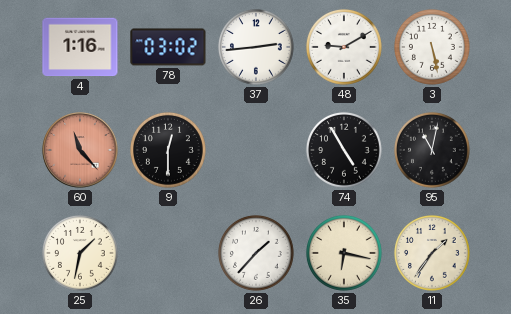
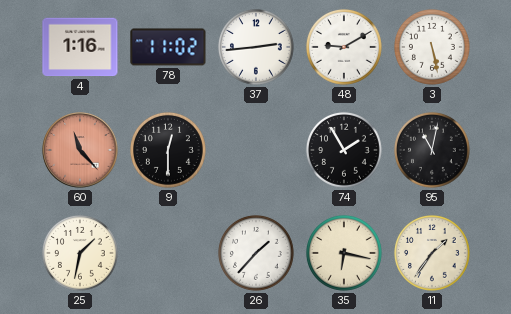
78: 03:02 -> 11:02
74: 4:55 -> 1:55
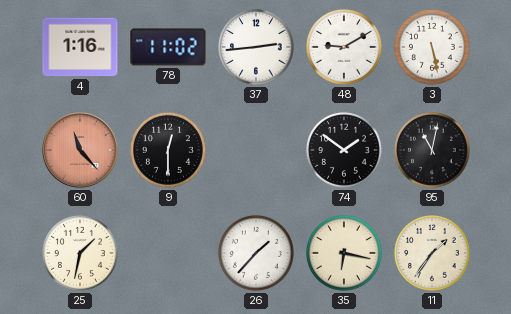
74: 1:55 -> 1:51
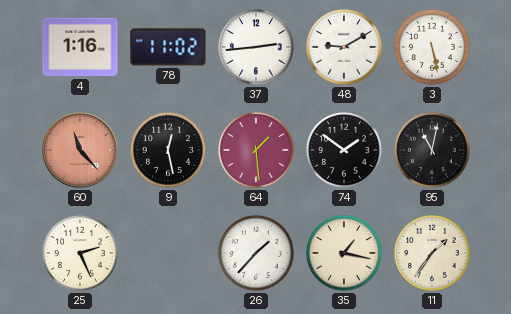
9: 12:30 -> 12:28
64: none -> 1:29
25: 1:32 -> 2:26
35: 6:17 -> 1:17
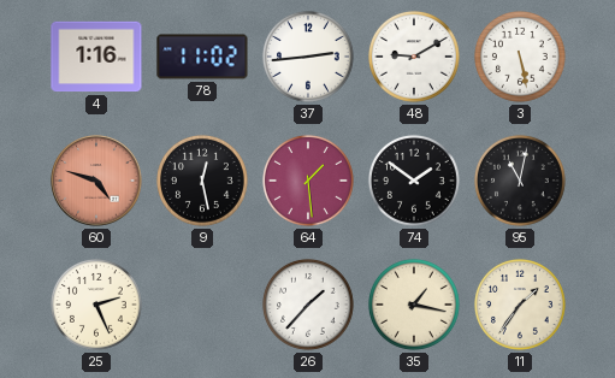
60: 11:23 -> 4:48
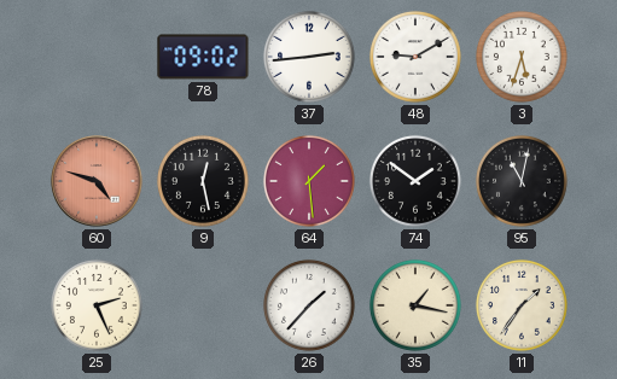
4: 1:16 -> none
78: 11:02 -> 09:02
3: 5:28 -> 5:33
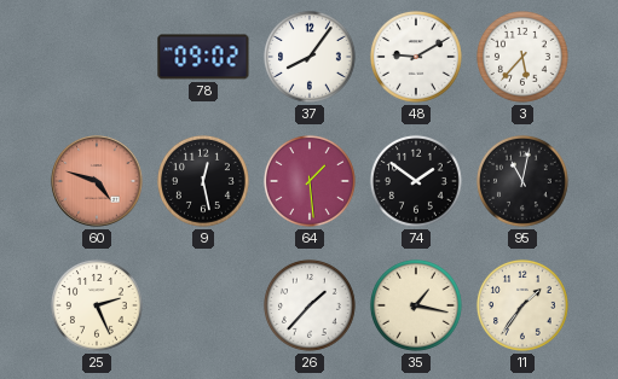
37: 2:44 -> 8:06
3: 5:33 -> 5:37
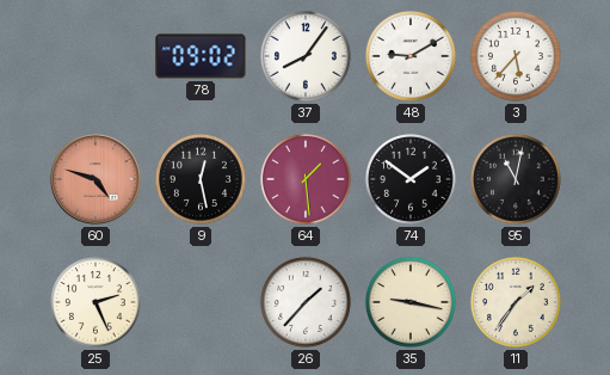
35: 1:17 -> 9:17
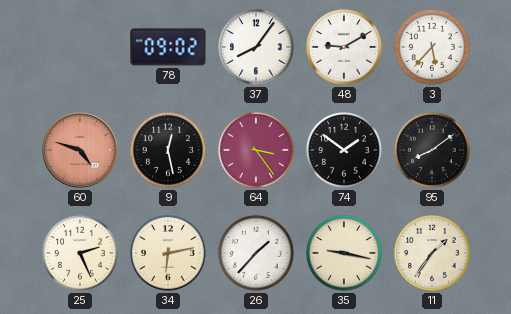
64: 1:29 -> 3:24
95: 11:02 -> 8:09
34: none -> 6:13
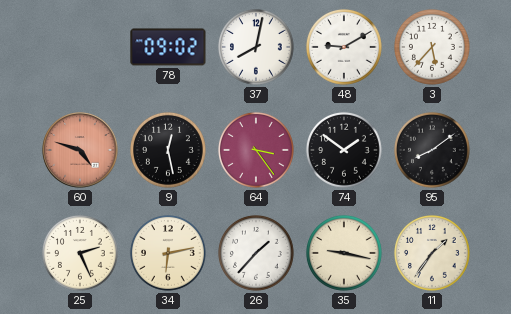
37: 8:06 -> 8:02
